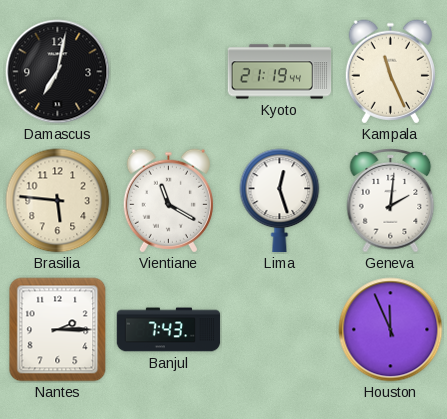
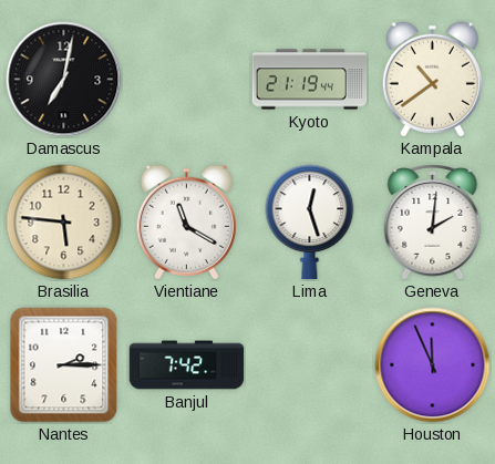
Kampala: 11:26 -> 10:39
Banjul: 7:43 -> 7:42
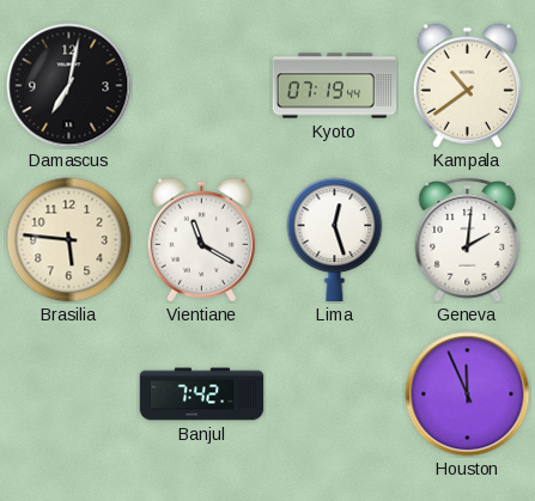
Kyoto: 21:19 -> 07:19
Nantes: 2:15 -> none
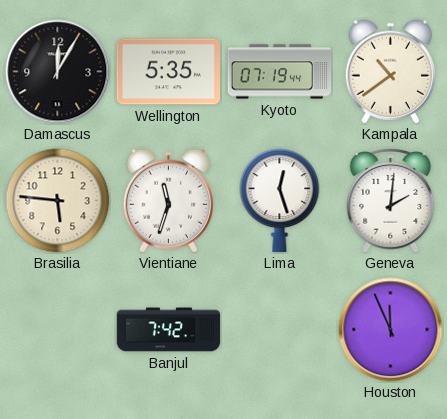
Damascus: 7:02 -> 12:05
Wellington: none -> 5:35
Vientiane: 11:20 -> 11:33
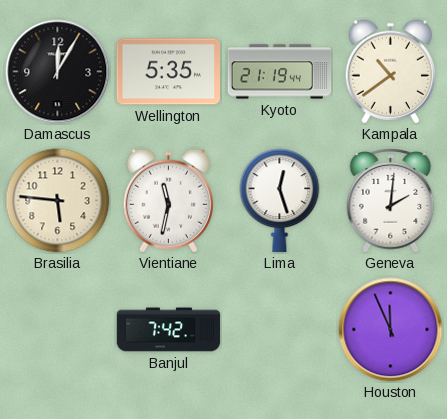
Kyoto: 07:19 -> 21:19
Vientiane: 11:33 -> 11:32
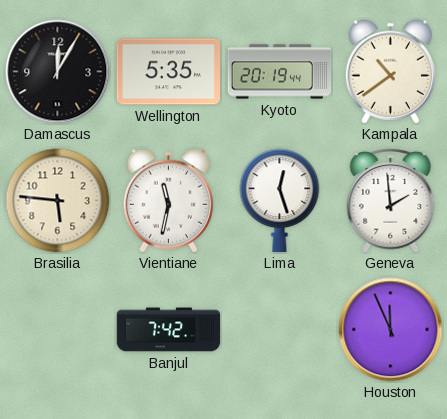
Kyoto: 21:19 -> 20:19
Geneva: 2:01 -> 1:59
